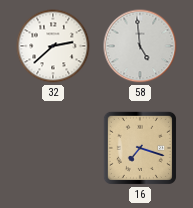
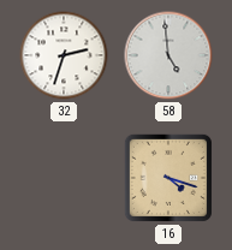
32: 2:38 -> 2:33
16: 7:18 -> 4:18
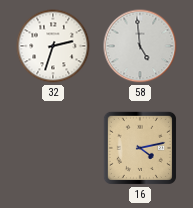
16: 4:18 -> 4:13
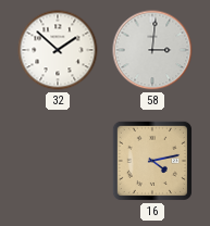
32: 2:33 -> 1:52
58: 4:59 -> 3:01
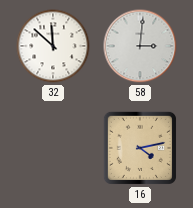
32: 1:52 -> 11:52
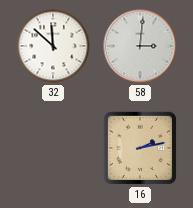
16: 4:13 -> 2:13
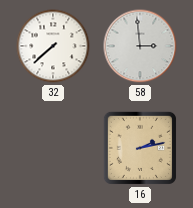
32: 11:52 -> 7:38
58: 3:01 -> 2:59
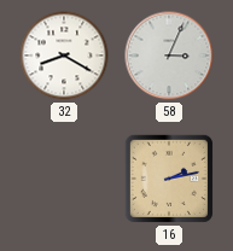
32: 7:38 -> 8:20
58: 2:59 -> 3:04
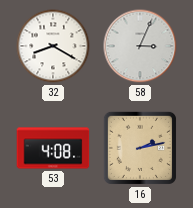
53: none -> 4:08
